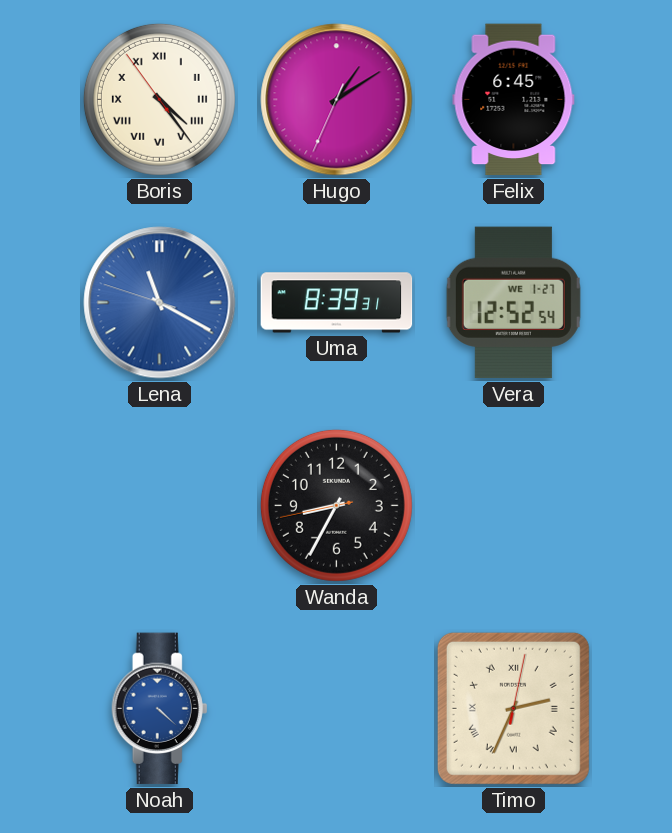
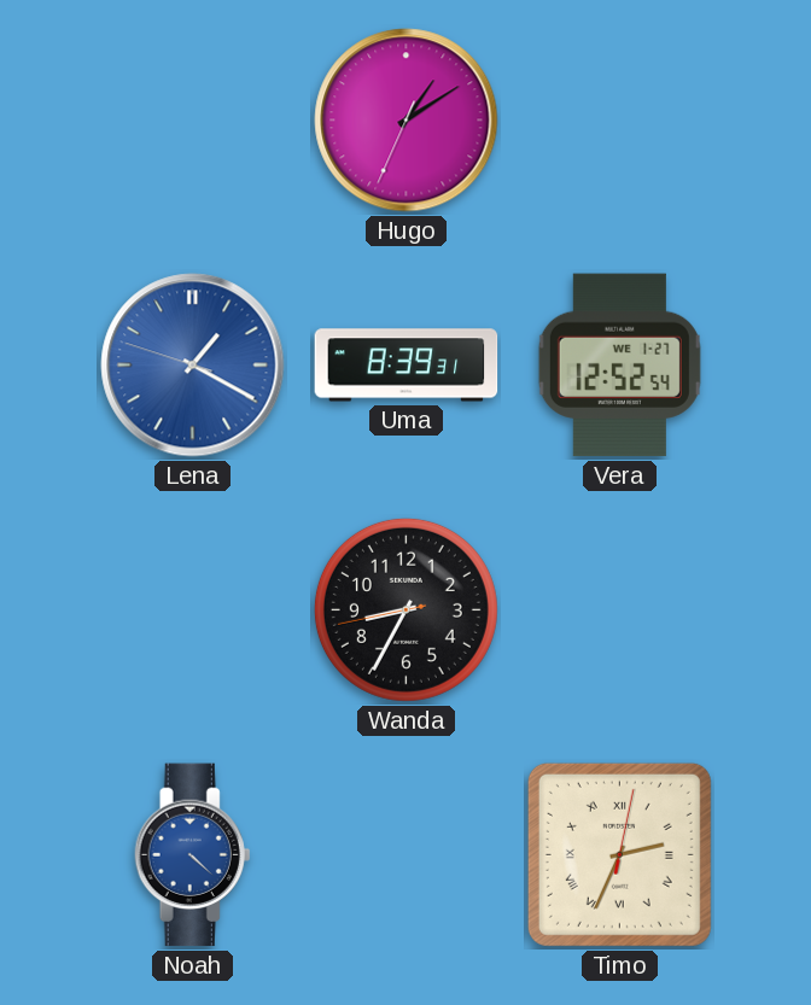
Boris: 4:23 -> none
Felix: 6:45 -> none
Lena: 11:19 -> 1:19
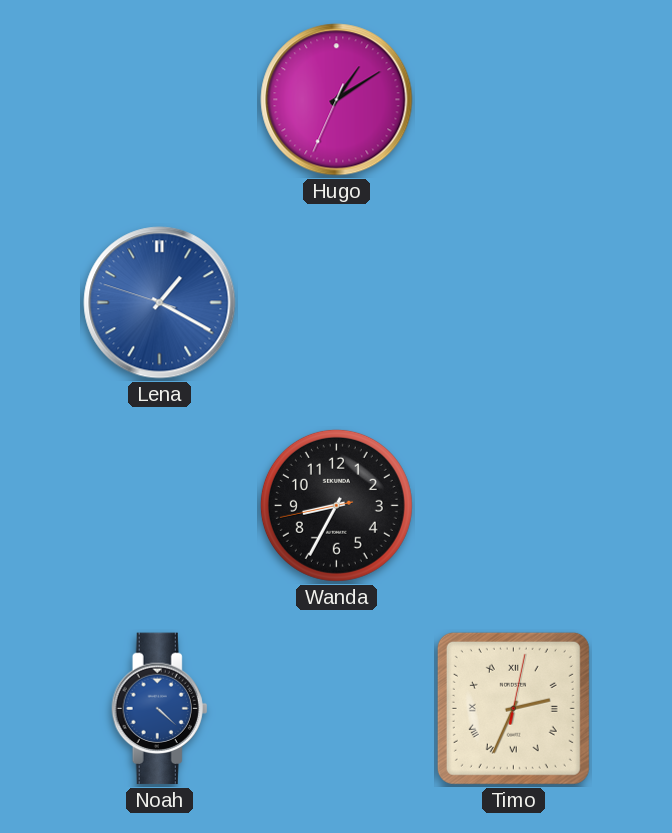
Uma: 8:39 -> none
Vera: 12:52 -> none
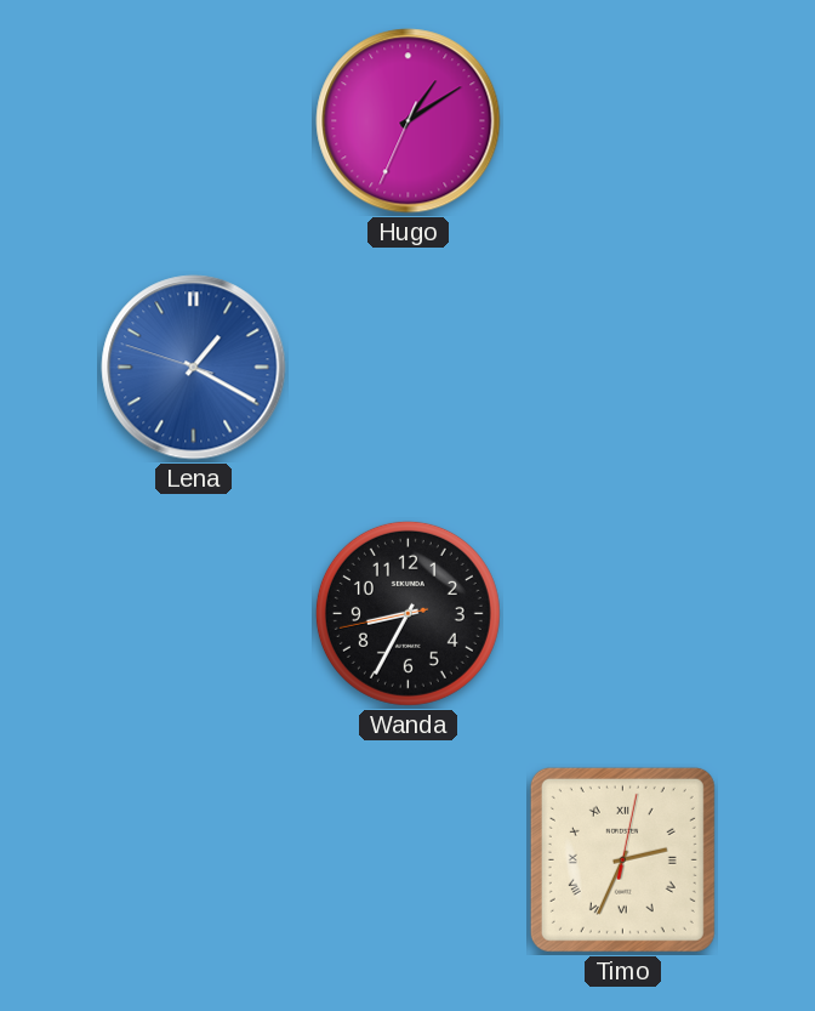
Noah: 4:22 -> none
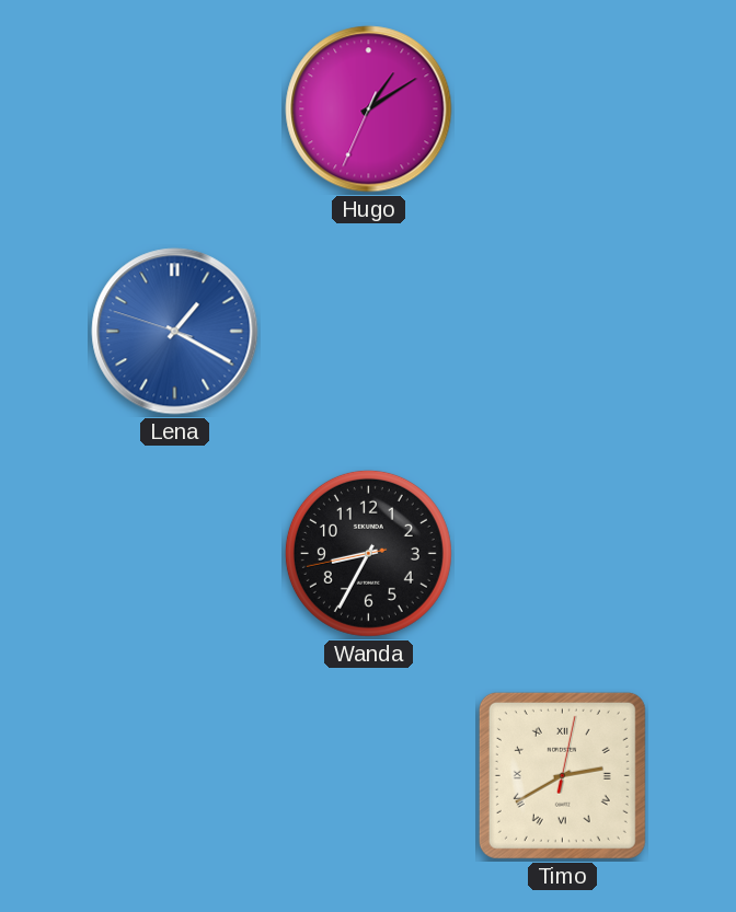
Timo: 2:34 -> 2:40
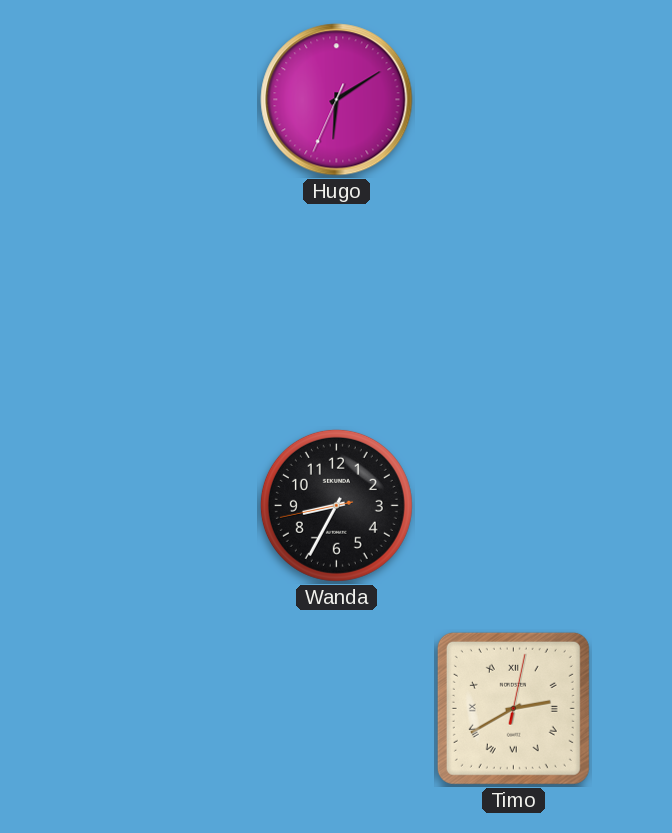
Hugo: 1:09 -> 6:09
Lena: 1:19 -> none
